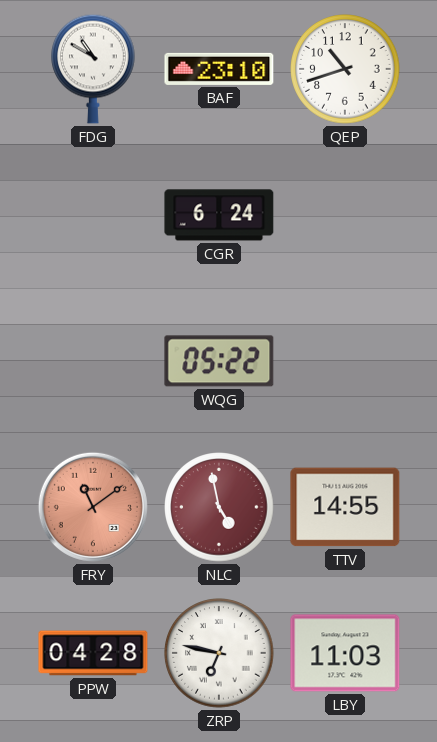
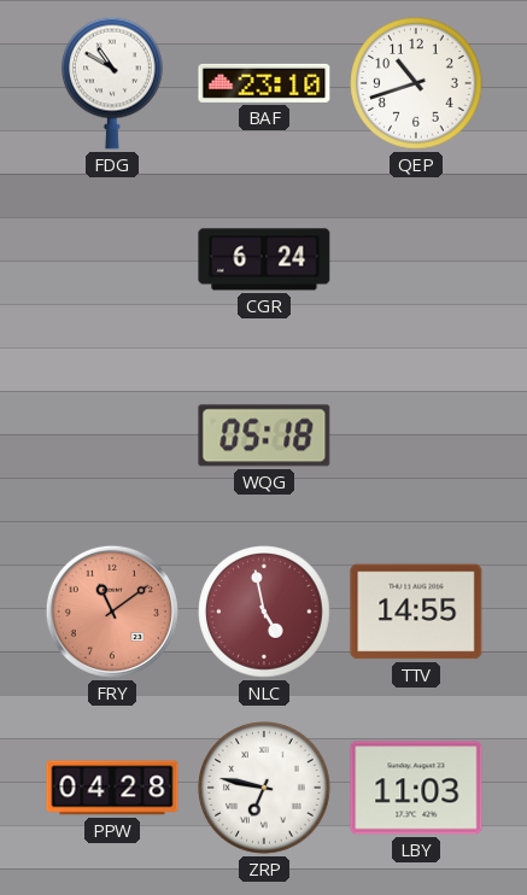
WQG: 05:22 -> 05:18
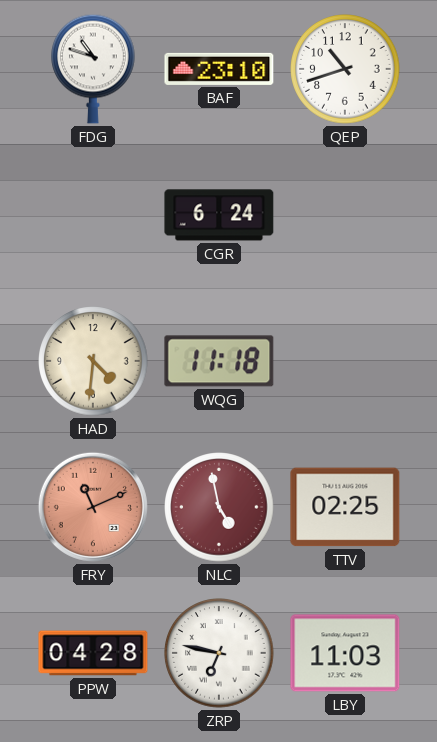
FDG: 10:50 -> 10:48
HAD: none -> 4:31
WQG: 05:18 -> 11:18
FRY: 11:09 -> 11:11
TTV: 14:55 -> 02:25
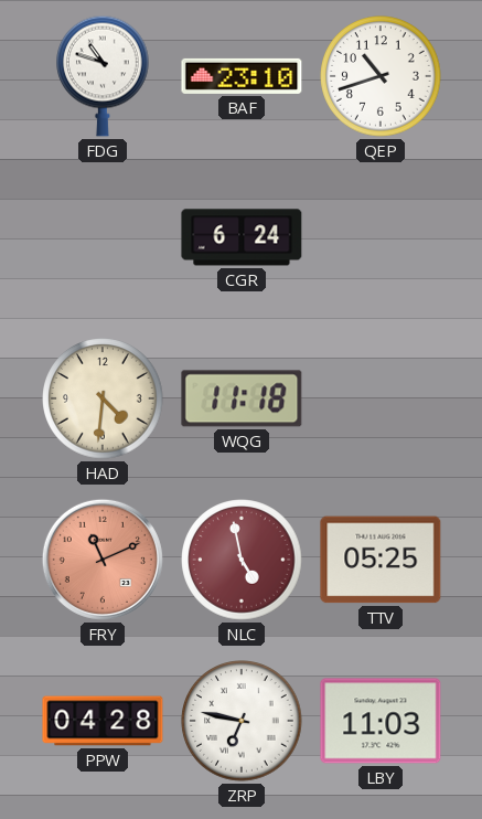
TTV: 02:25 -> 05:25
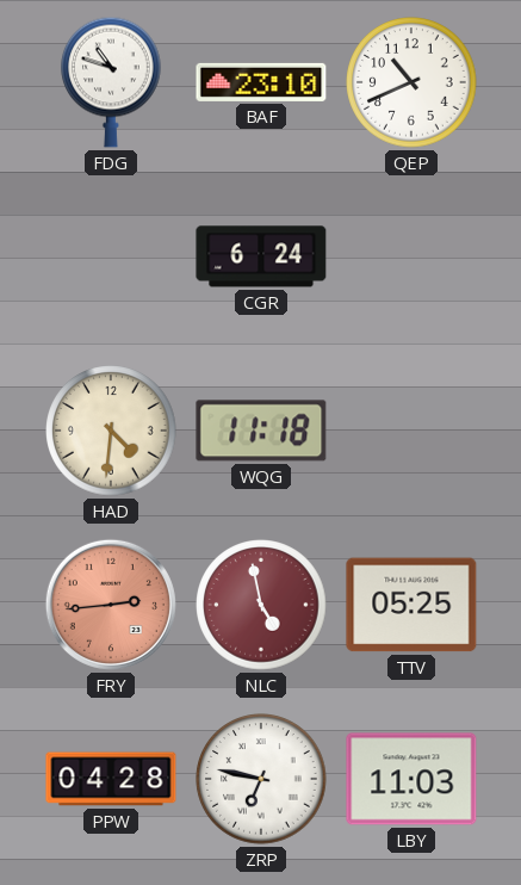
QEP: 10:42 -> 10:41
FRY: 11:11 -> 2:44
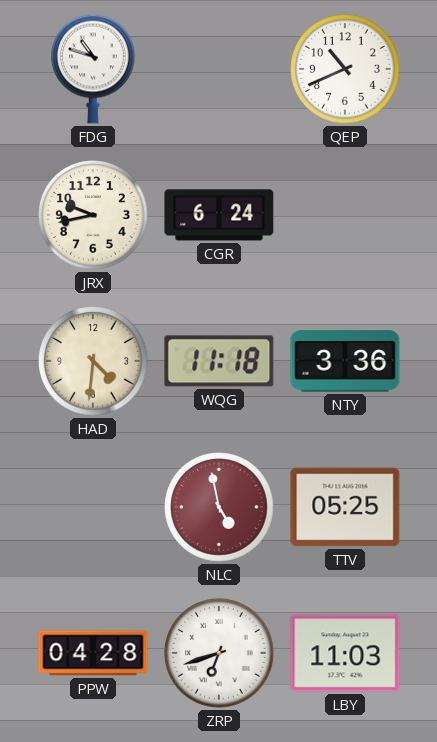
BAF: 23:10 -> none
JRX: none -> 9:43
NTY: none -> 3:36
FRY: 2:44 -> none
ZRP: 6:47 -> 6:42
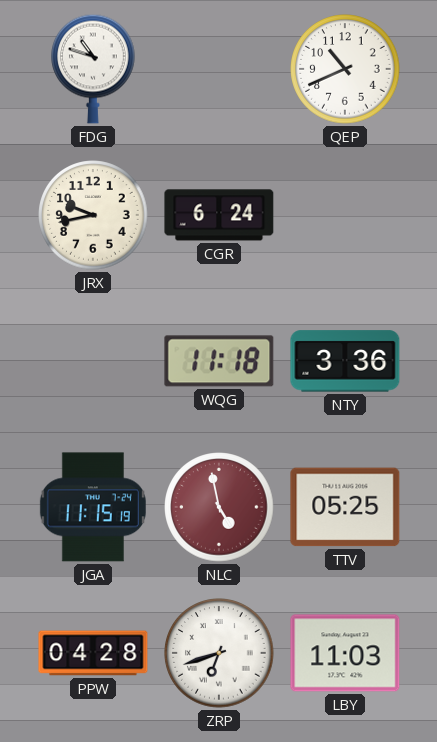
HAD: 4:31 -> none
JGA: none -> 11:15
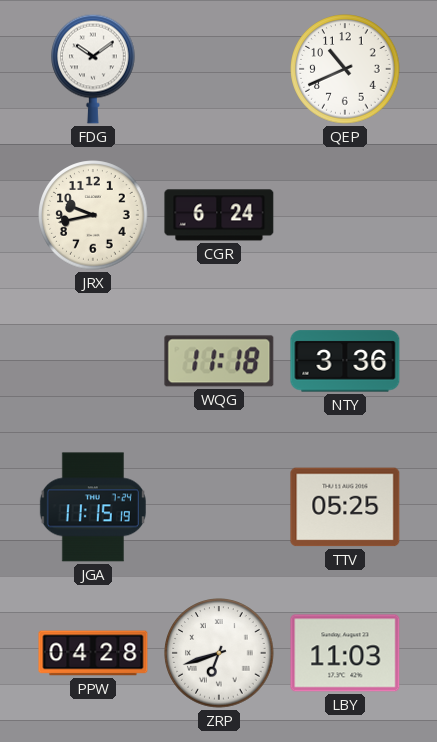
FDG: 10:48 -> 10:09
NLC: 4:58 -> none
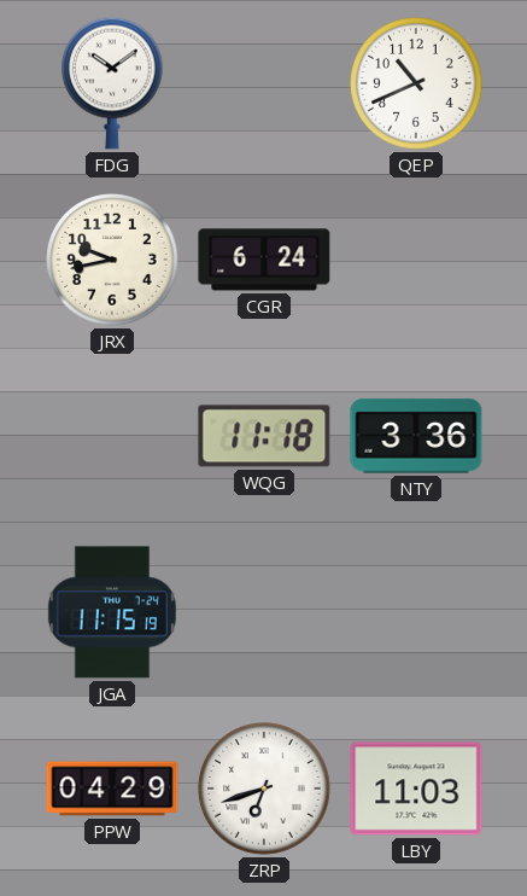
TTV: 05:25 -> none
PPW: 04:28 -> 04:29
